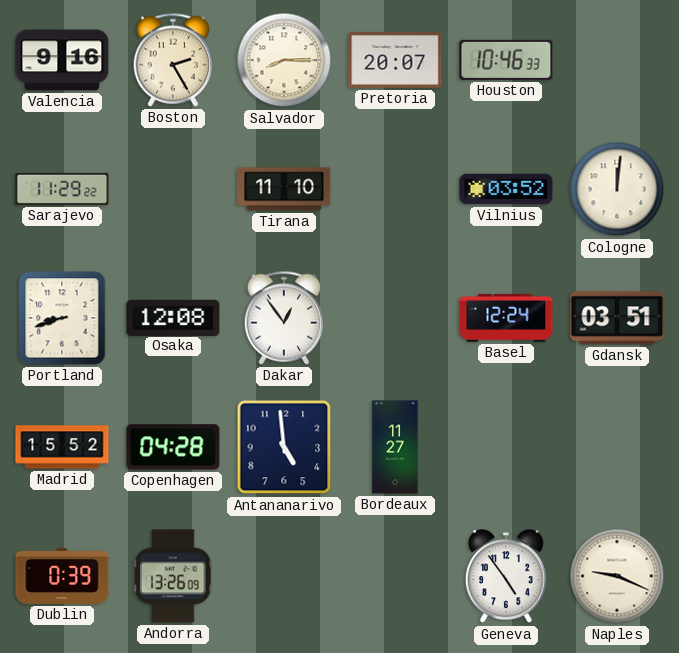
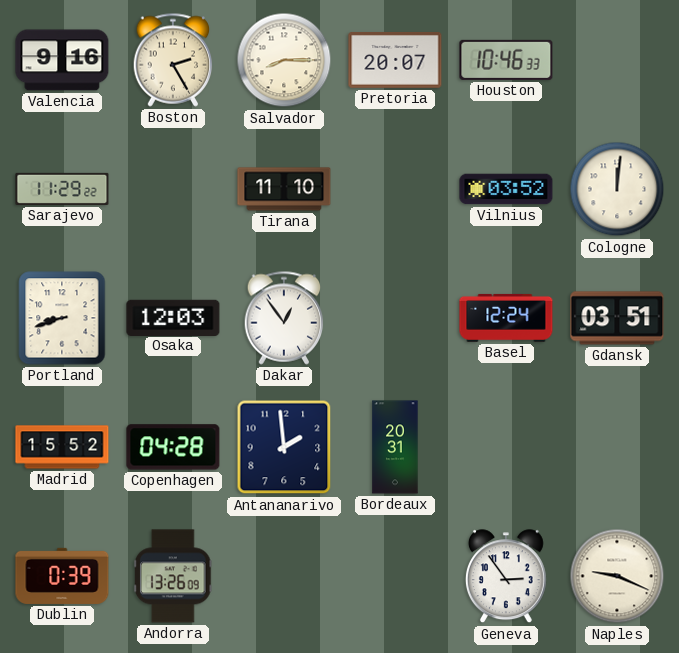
Osaka: 12:08 -> 12:03
Antananarivo: 4:59 -> 1:59
Bordeaux: 11:27 -> 20:31
Geneva: 4:54 -> 2:54
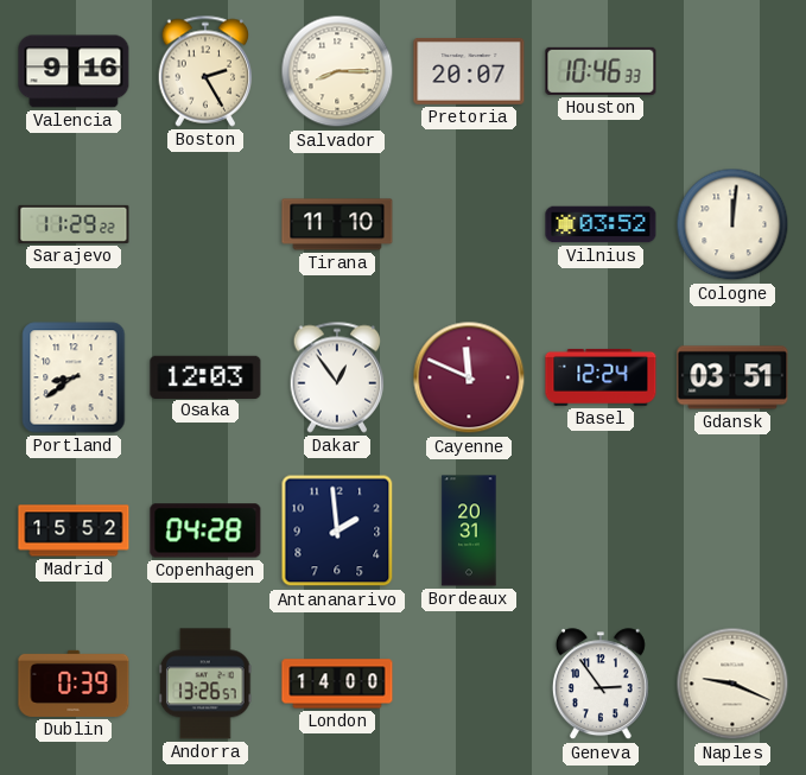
Portland: 8:42 -> 8:39
Cayenne: none -> 11:49
Andorra: 13:26:09 -> 13:26:57
London: none -> 14:00
